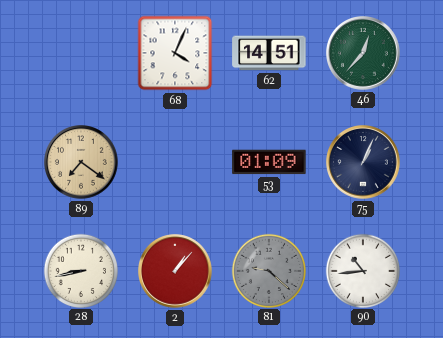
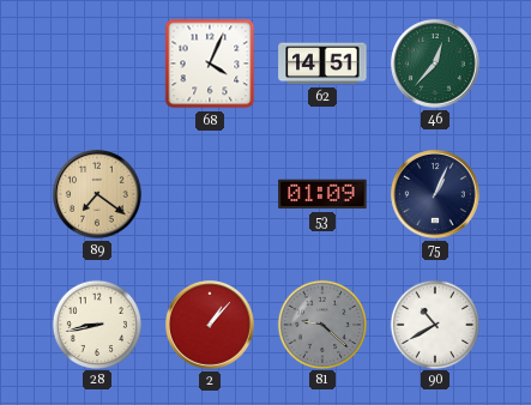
90: 10:44 -> 10:40
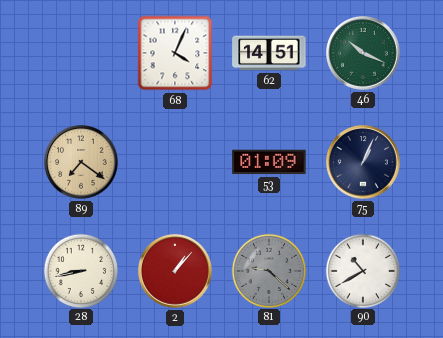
46: 12:37 -> 10:19
